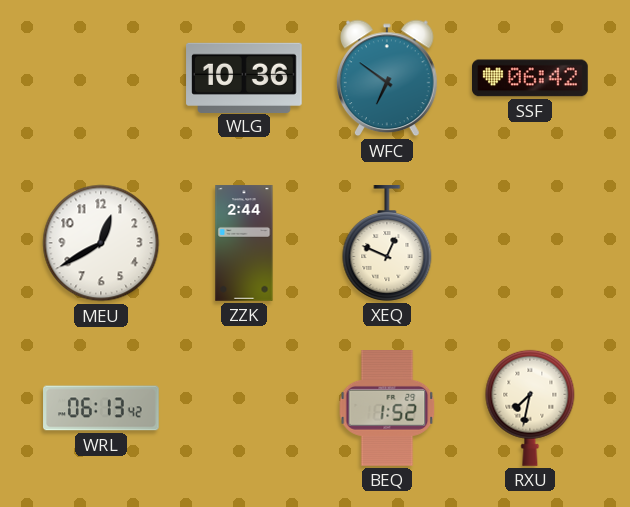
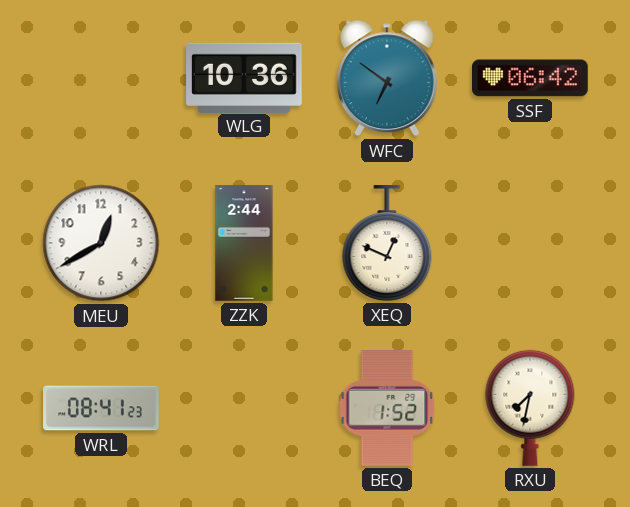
WRL: 06:13 -> 08:41
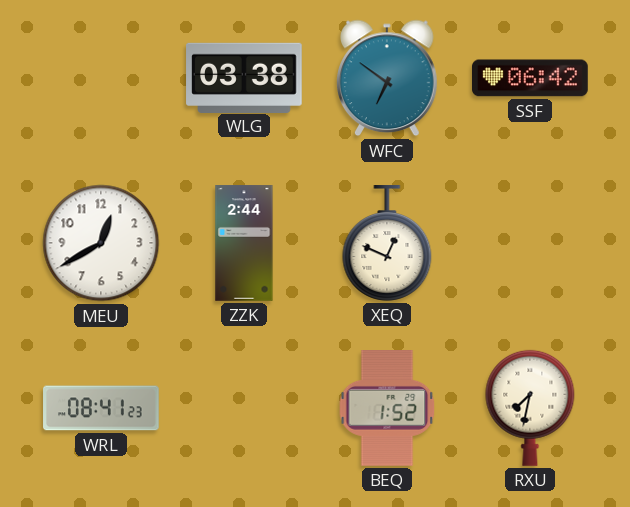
WLG: 10:36 -> 03:38
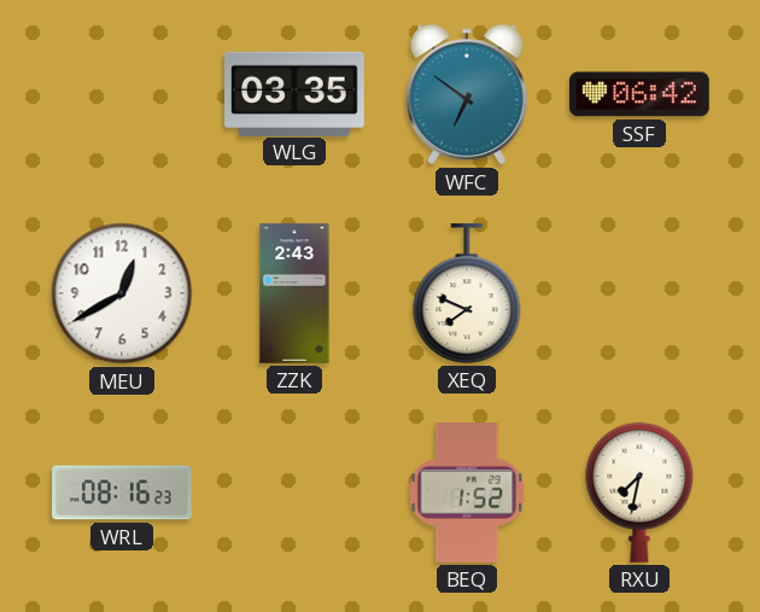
WLG: 03:38 -> 03:35
ZZK: 2:44 -> 2:43
XEQ: 12:49 -> 7:49
WRL: 08:41 -> 08:16
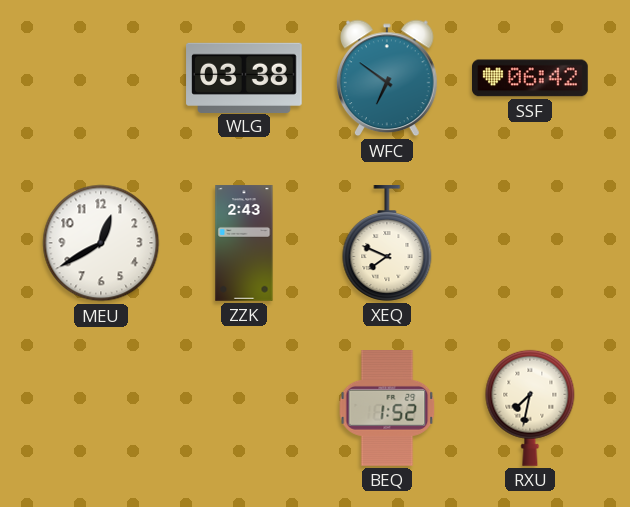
WLG: 03:35 -> 03:38
WRL: 08:16 -> none
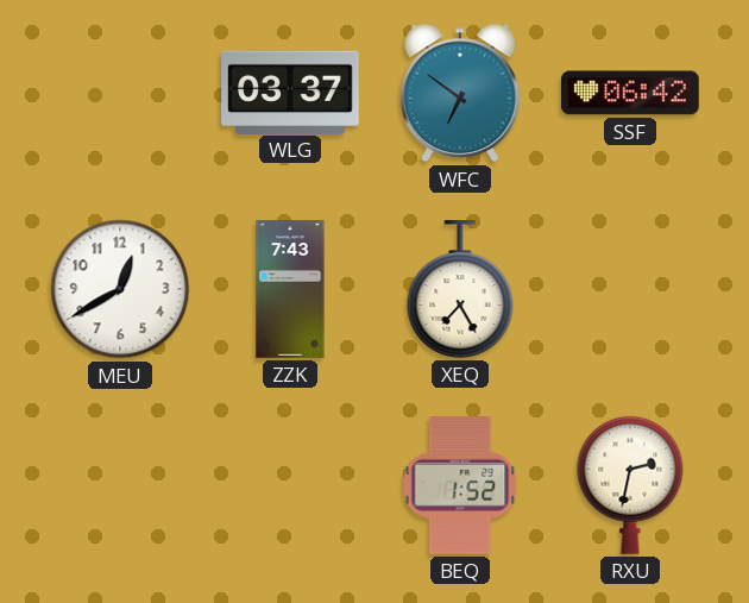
WLG: 03:38 -> 03:37
ZZK: 2:43 -> 7:43
XEQ: 7:49 -> 7:25
RXU: 7:32 -> 2:32
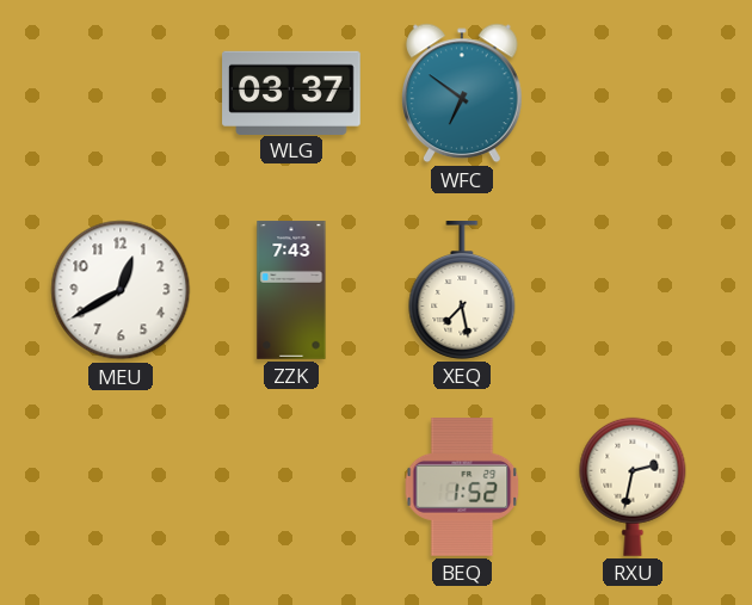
SSF: 06:42 -> none
XEQ: 7:25 -> 7:28
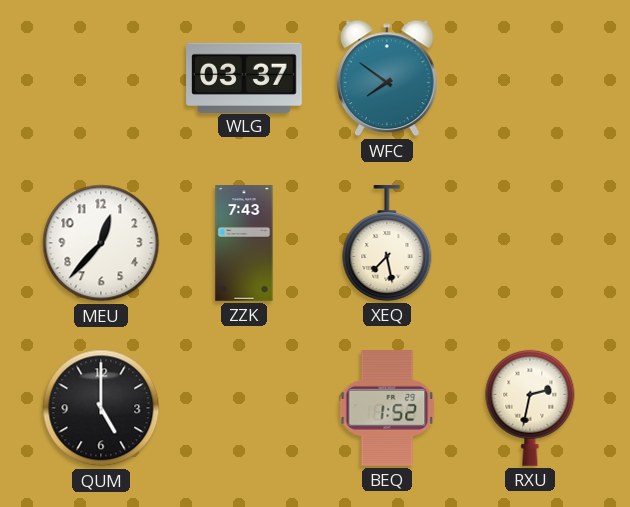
WFC: 6:51 -> 7:51
MEU: 12:40 -> 12:37
QUM: none -> 5:00
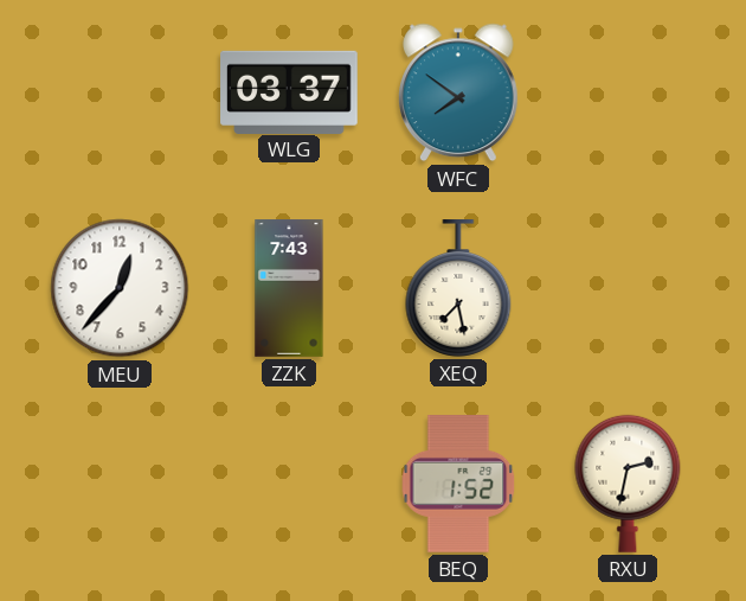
QUM: 5:00 -> none
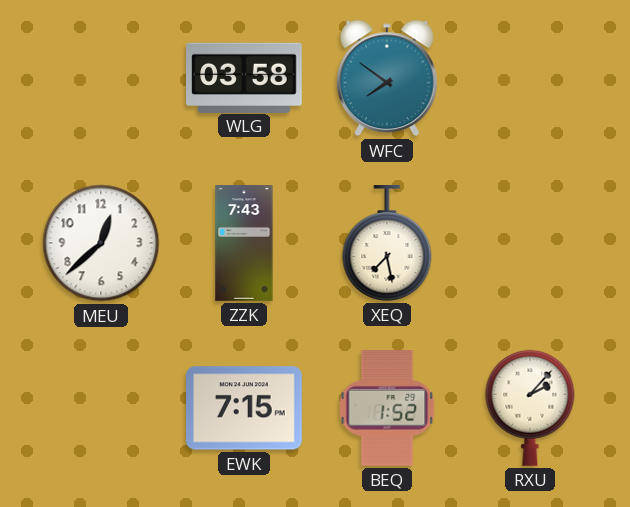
WLG: 03:37 -> 03:58
MEU: 12:37 -> 12:38
EWK: none -> 7:15
RXU: 2:32 -> 2:07
